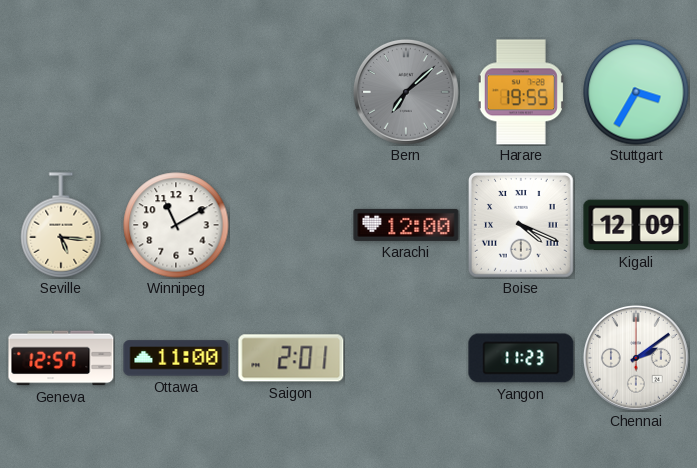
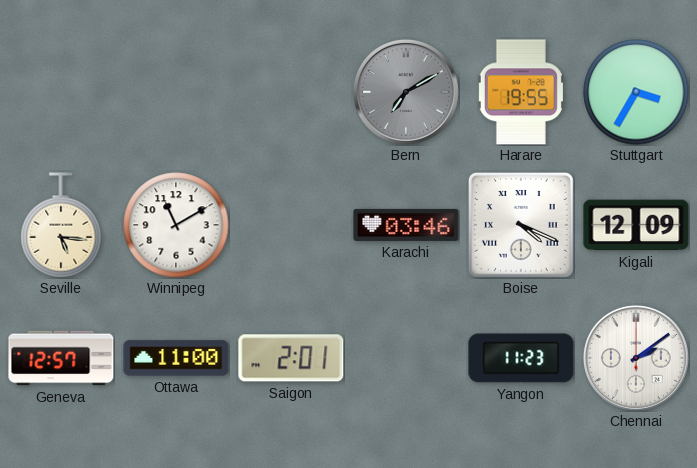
Bern: 7:08 -> 7:10
Karachi: 12:00 -> 03:46
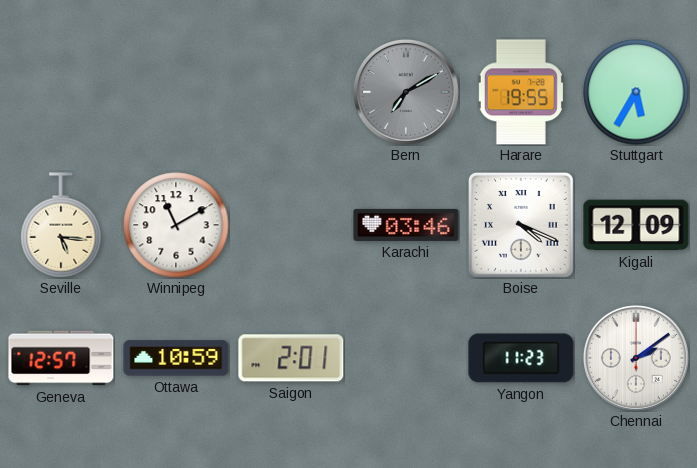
Stuttgart: 3:35 -> 5:35
Ottawa: 11:00 -> 10:59
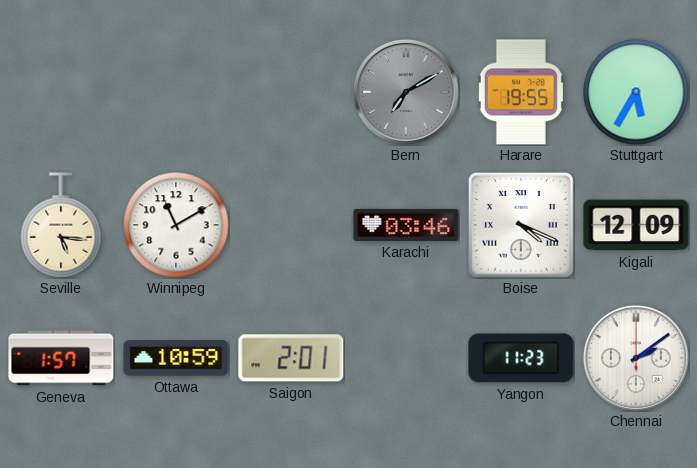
Geneva: 12:57 -> 1:57
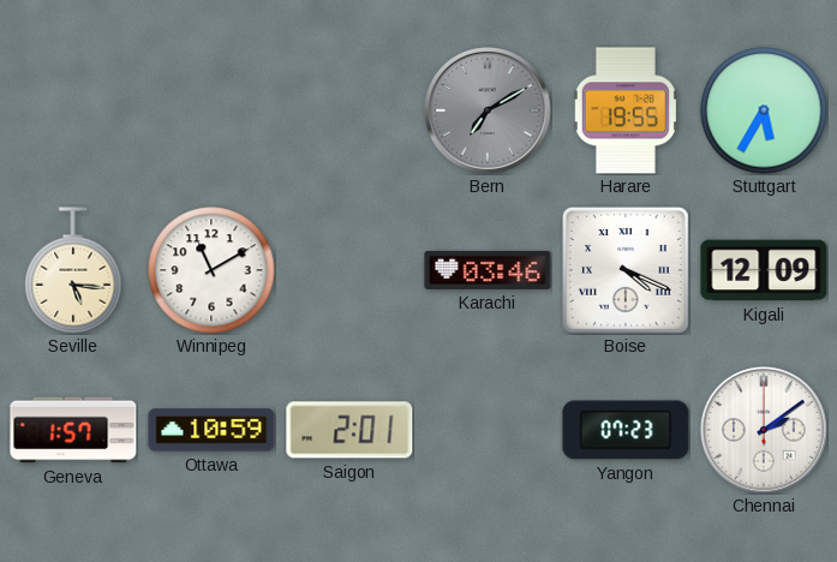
Yangon: 11:23 -> 07:23
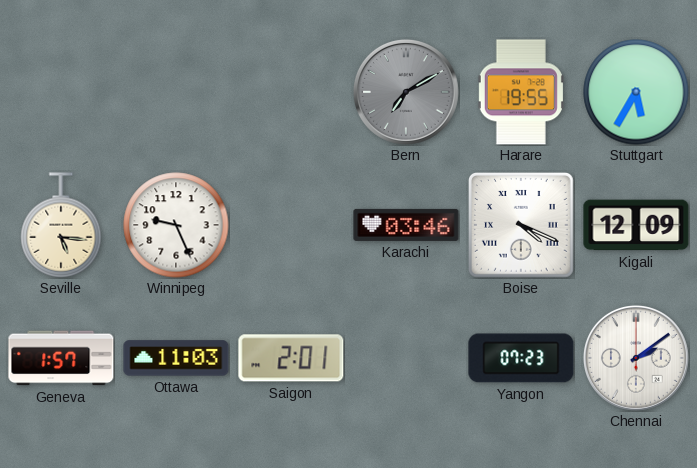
Winnipeg: 11:10 -> 9:26
Ottawa: 10:59 -> 11:03
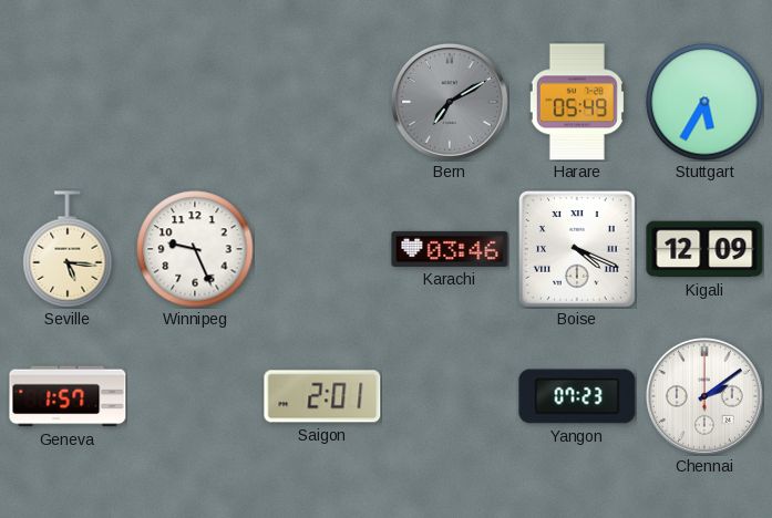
Harare: 19:55 -> 05:49
Ottawa: 11:03 -> none
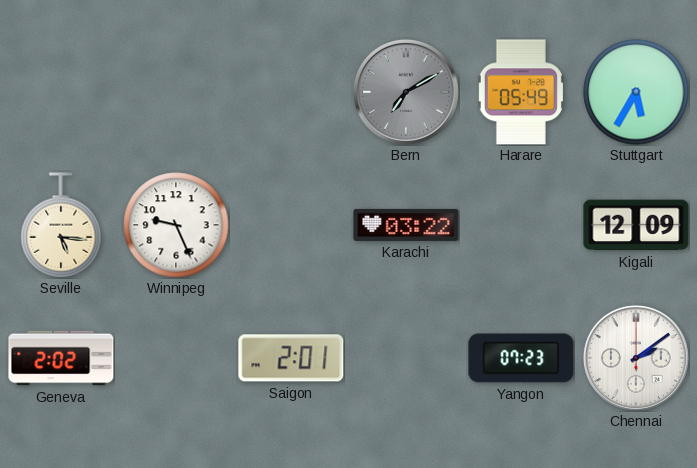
Karachi: 03:46 -> 03:22
Boise: 4:19 -> none
Geneva: 1:57 -> 2:02
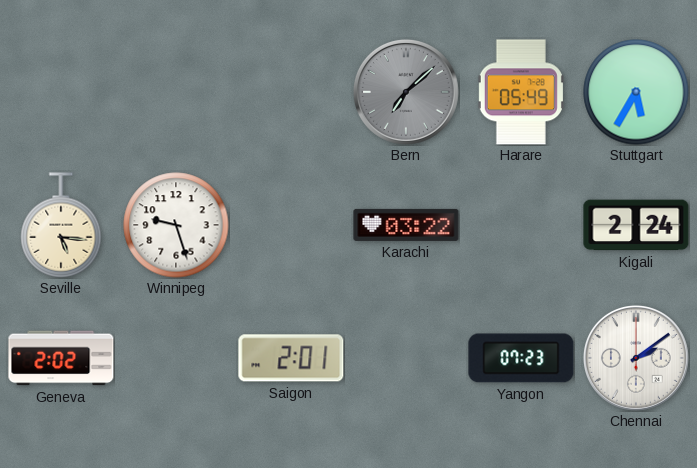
Bern: 7:10 -> 7:08
Winnipeg: 9:26 -> 9:27
Kigali: 12:09 -> 2:24
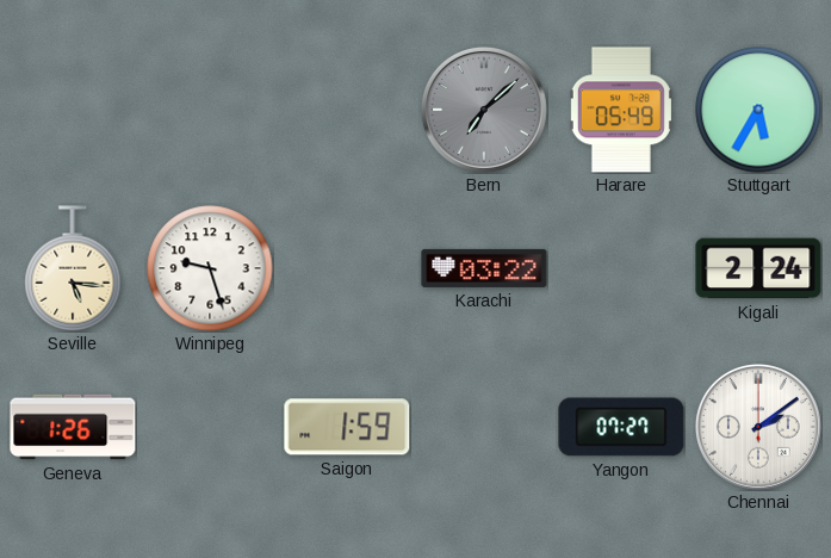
Geneva: 2:02 -> 1:26
Saigon: 2:01 -> 1:59
Yangon: 07:23 -> 07:27
